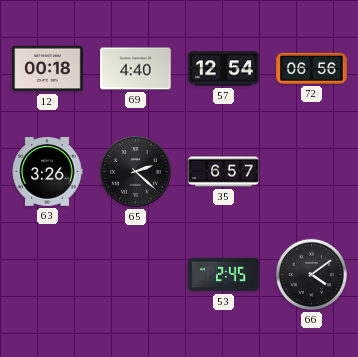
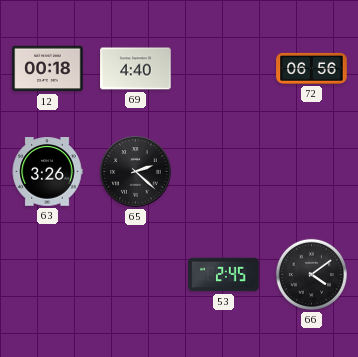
57: 12:54 -> none
35: 6:57 -> none
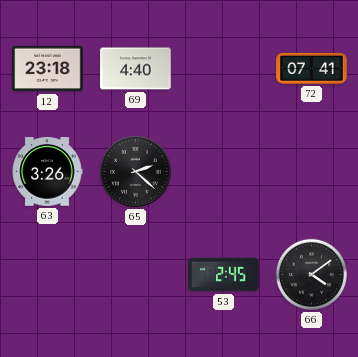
12: 00:18 -> 23:18
72: 06:56 -> 07:41
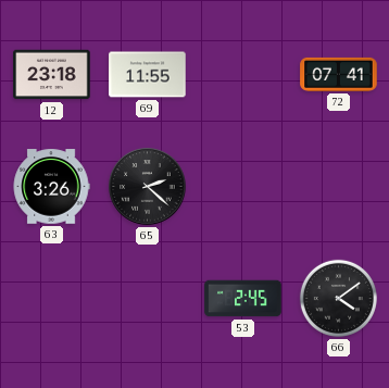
69: 4:40 -> 11:55
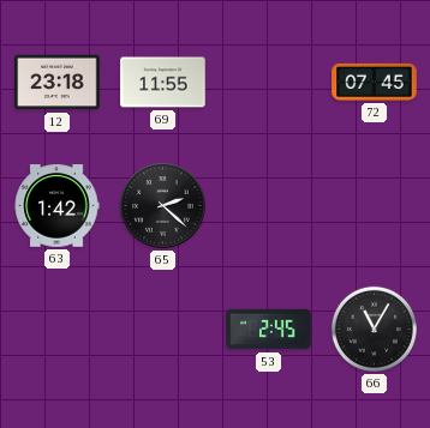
72: 07:41 -> 07:45
63: 3:26 -> 1:42
66: 4:09 -> 11:05
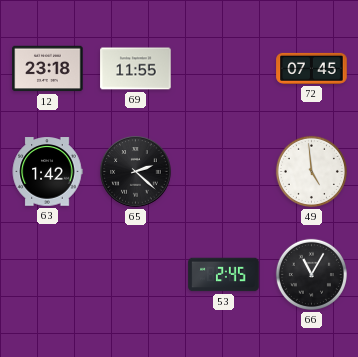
49: none -> 4:59
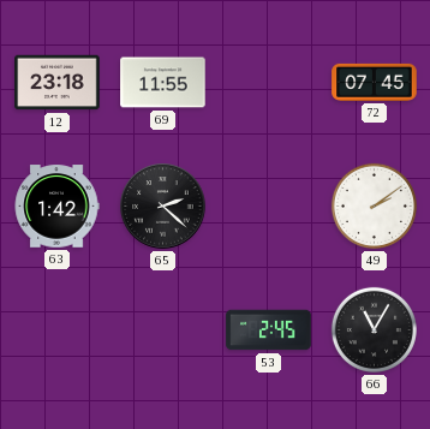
49: 4:59 -> 2:09
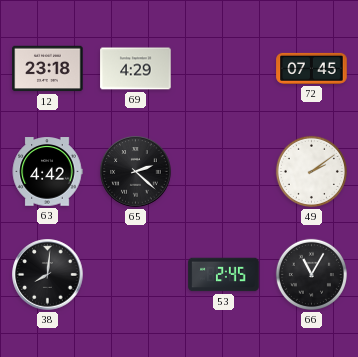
69: 11:55 -> 4:29
63: 1:42 -> 4:42
38: none -> 8:01
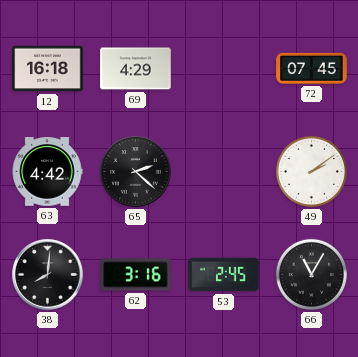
12: 23:18 -> 16:18
62: none -> 3:16
